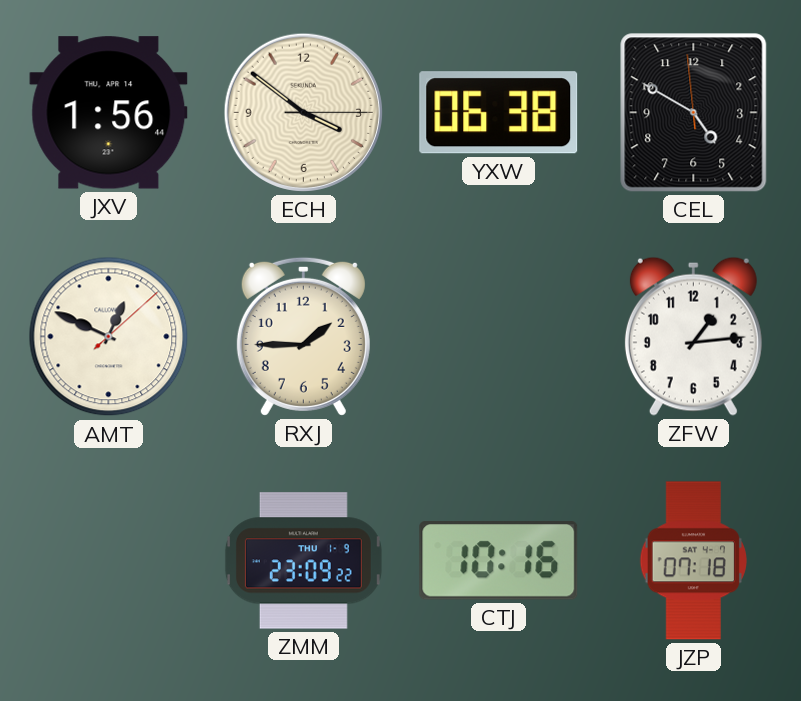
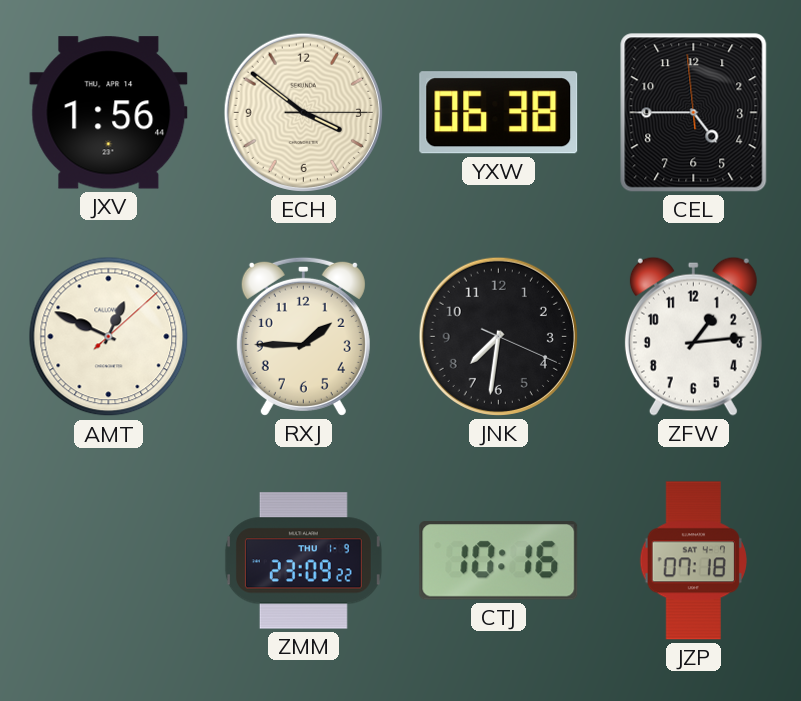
CEL: 4:49 -> 4:44
JNK: none -> 7:31
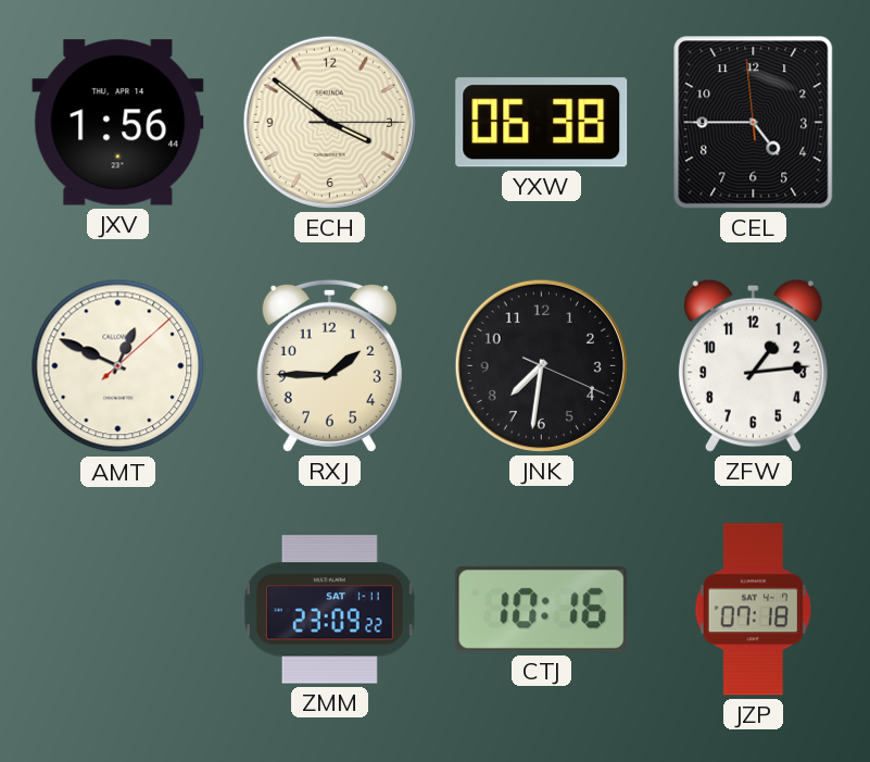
ZMM date: THU 1-9 -> SAT 1-11
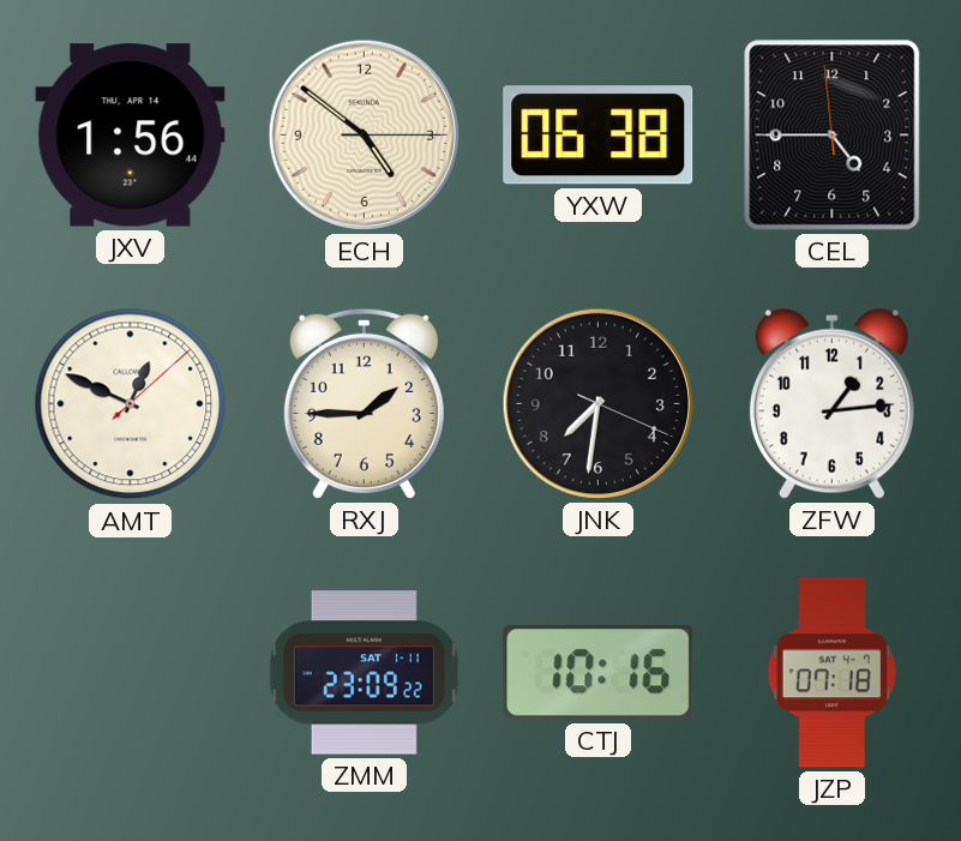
ECH: 3:51 -> 4:51
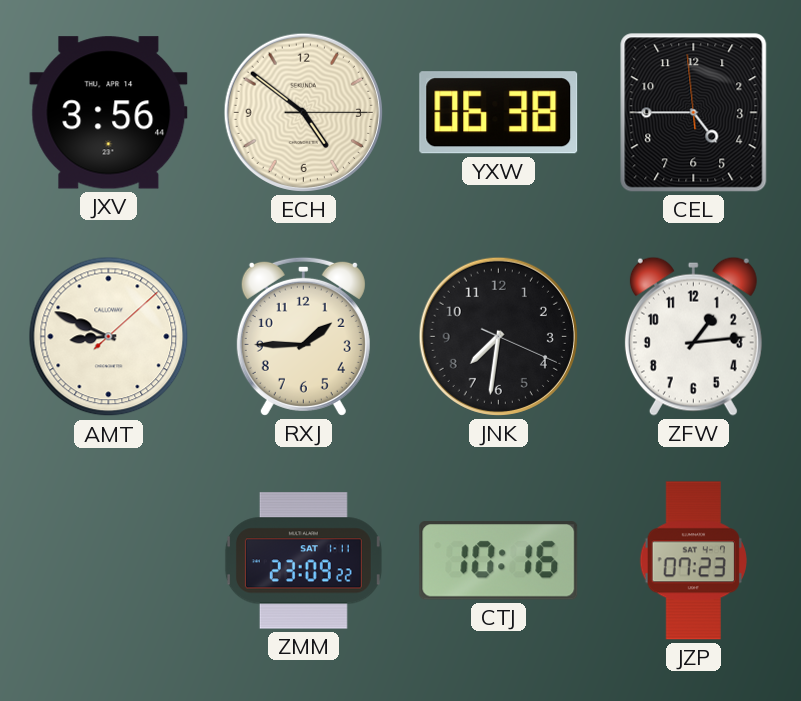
JXV: 1:56 -> 3:56
AMT: 12:49 -> 8:49
JZP: 07:18 -> 07:23
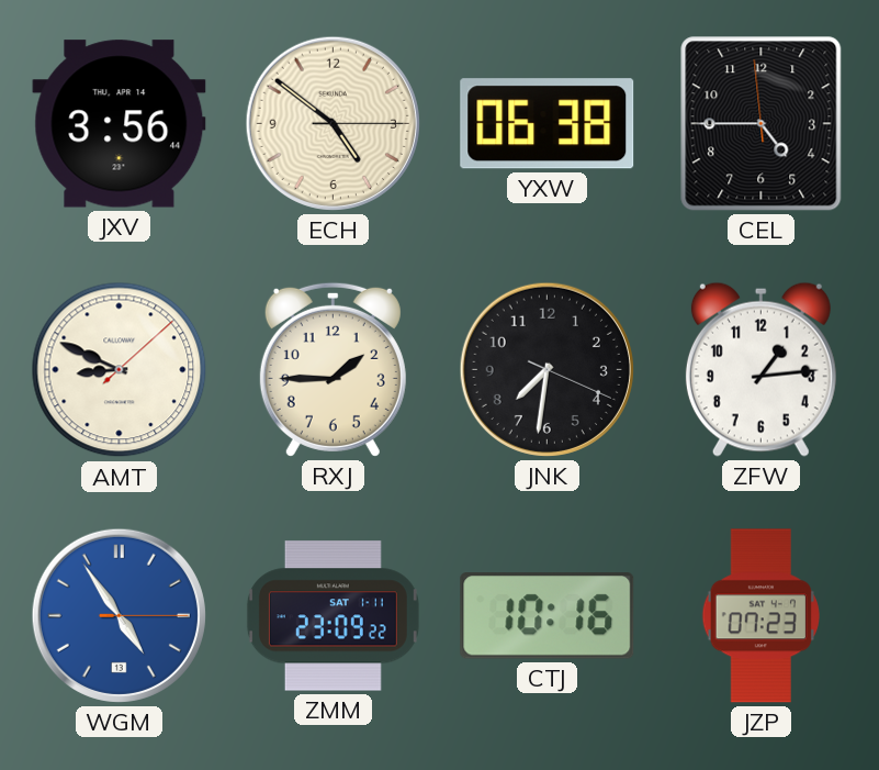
WGM: none -> 4:54
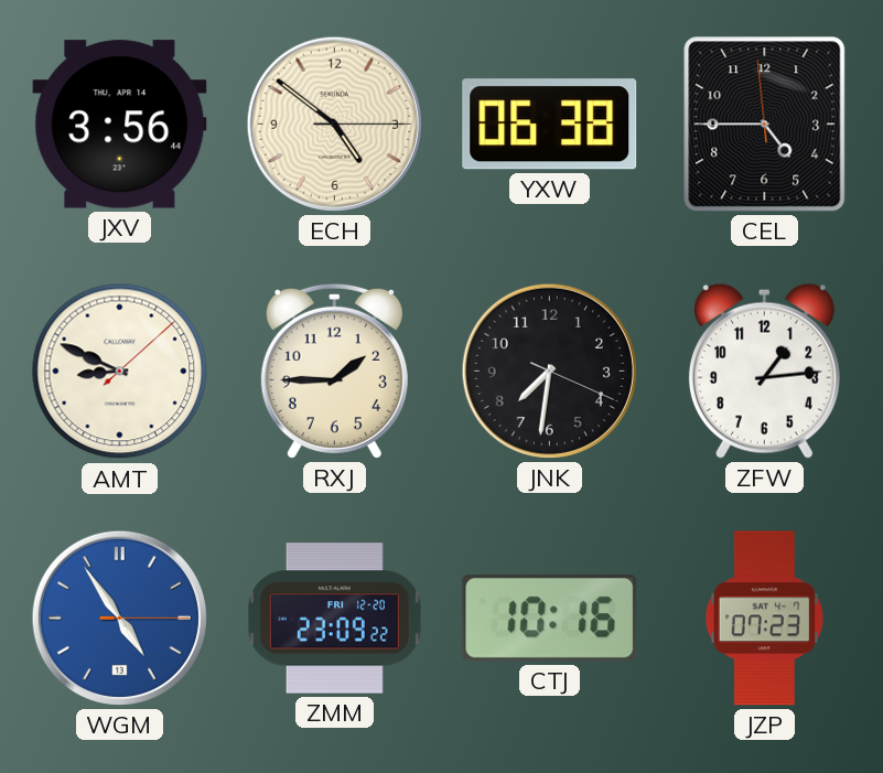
ZMM date: SAT 1-11 -> FRI 12-20
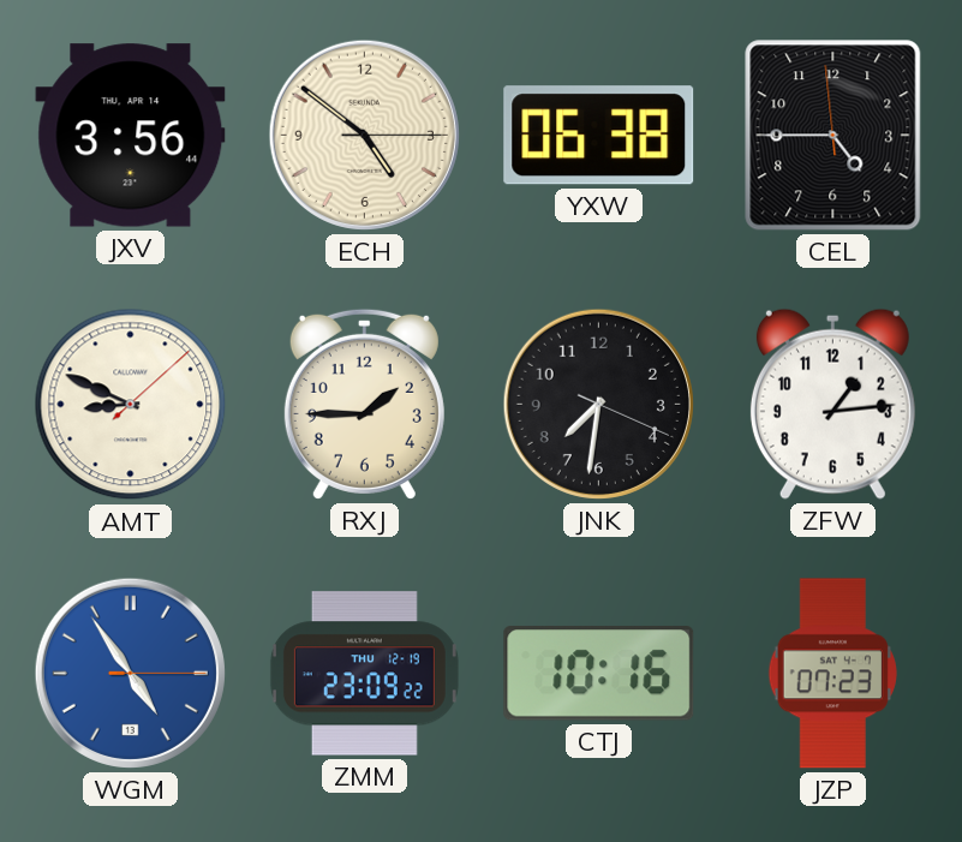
ZMM date: FRI 12-20 -> THU 12-19
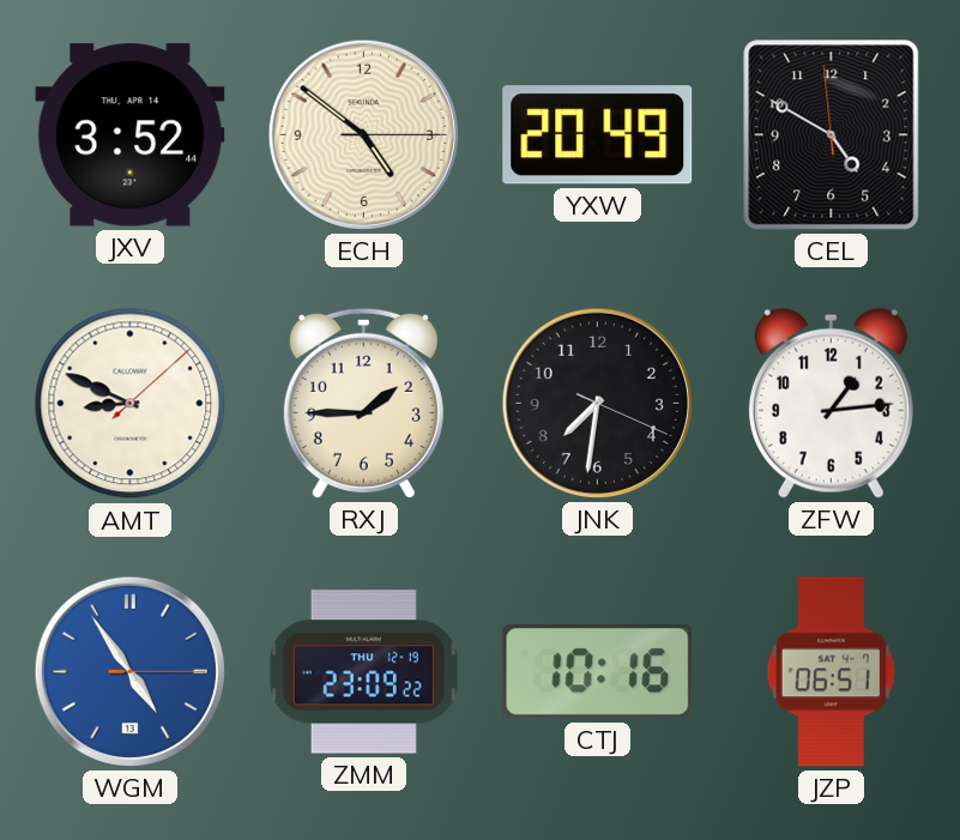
JXV: 3:56 -> 3:52
YXW: 06:38 -> 20:49
CEL: 4:44 -> 4:49
JZP: 07:23 -> 06:51
